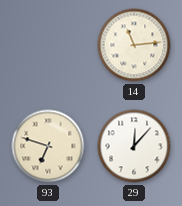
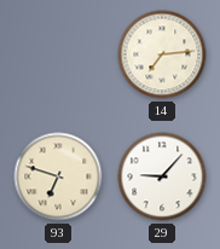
14: 11:14 -> 7:14
29: 12:07 -> 9:07
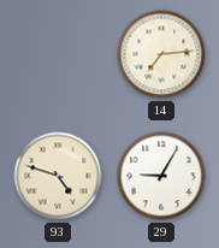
93: 6:48 -> 4:48
29: 9:07 -> 9:05
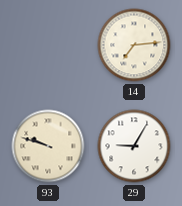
93: 4:48 -> 9:48
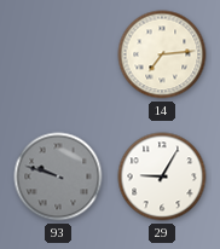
93 dial: cream -> grey
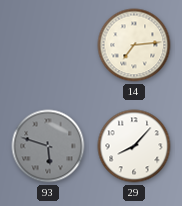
93: 9:48 -> 5:48
29: 9:05 -> 8:07
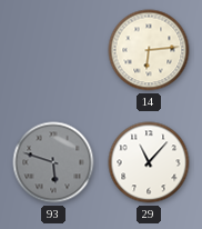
14: 7:14 -> 6:14
29: 8:07 -> 11:07
